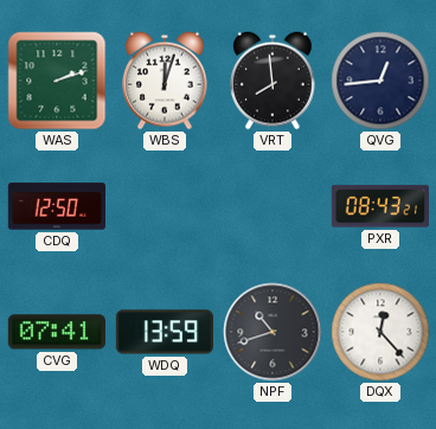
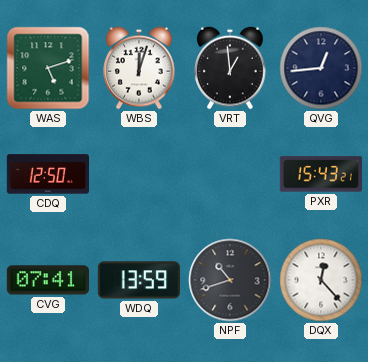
WAS: 2:12 -> 5:12
VRT: 7:59 -> 12:59
PXR: 08:43 -> 15:43
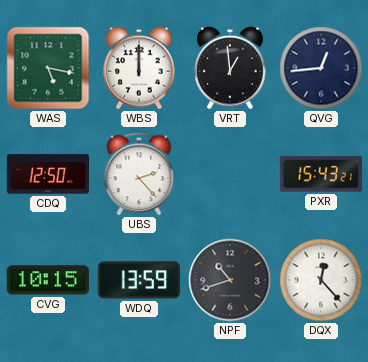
WAS: 5:12 -> 5:17
WBS: 12:03 -> 12:00
UBS: none -> 2:23
CVG: 07:41 -> 10:15
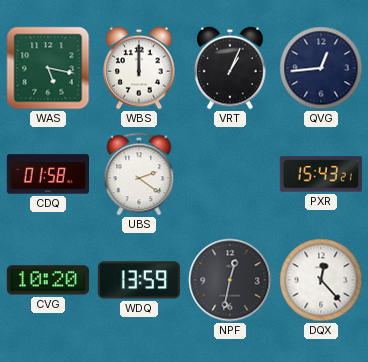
VRT: 12:59 -> 1:04
CDQ: 12:50 -> 01:58
UBS: 2:23 -> 2:21
CVG: 10:15 -> 10:20
NPF: 10:42 -> 12:32
